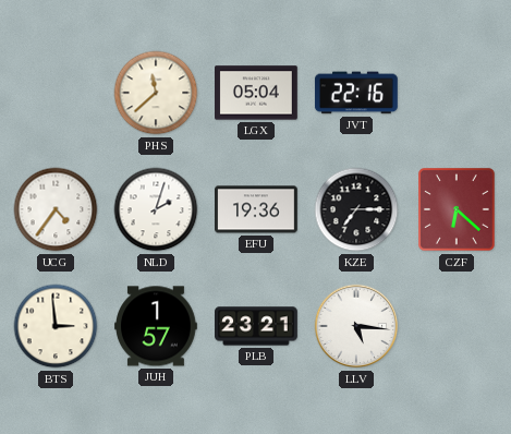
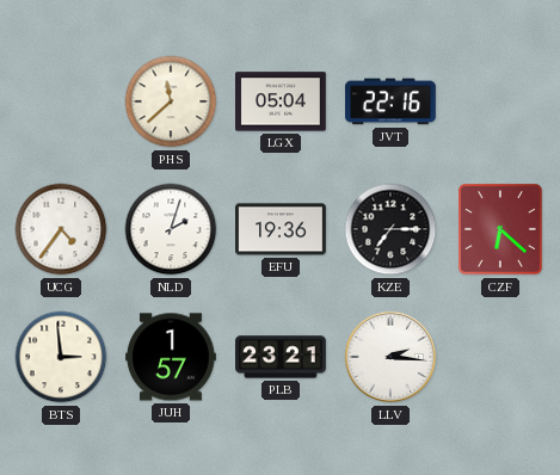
LLV: 5:16 -> 2:16
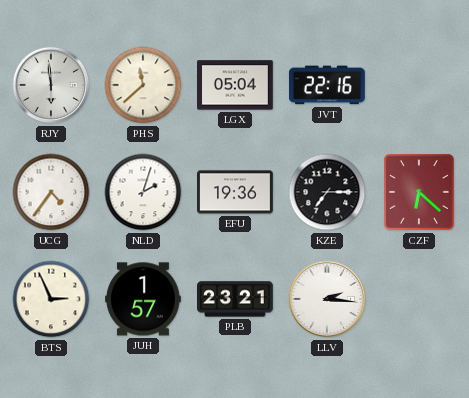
RJY: none -> 5:59
BTS: 2:59 -> 2:56
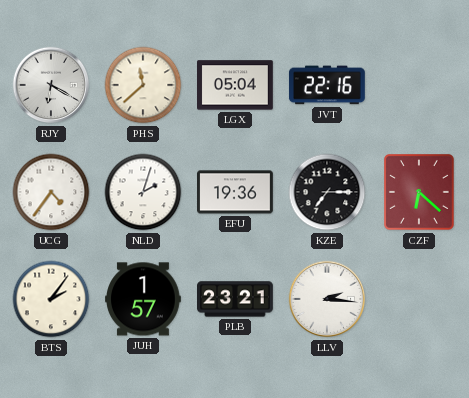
RJY: 5:59 -> 6:20
BTS: 2:56 -> 2:06
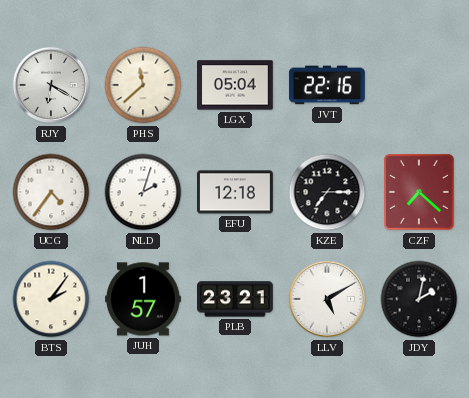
EFU: 19:36 -> 12:18
CZF: 6:22 -> 7:22
LLV: 2:16 -> 5:10
JDY: none -> 2:02
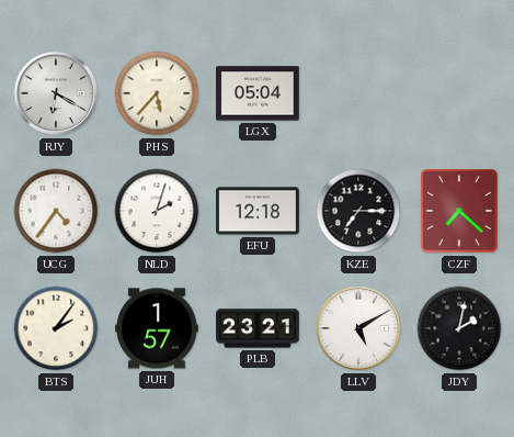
PHS: 11:38 -> 5:37
JVT: 22:16 -> none
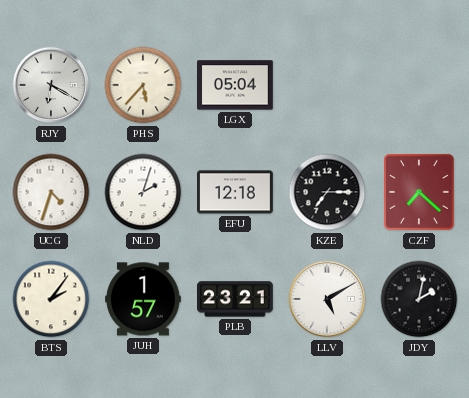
UCG: 4:36 -> 4:33
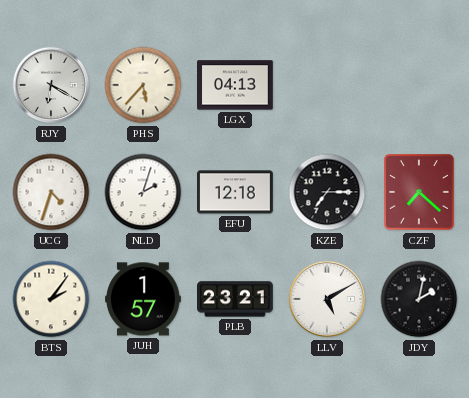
LGX: 05:04 -> 04:13
